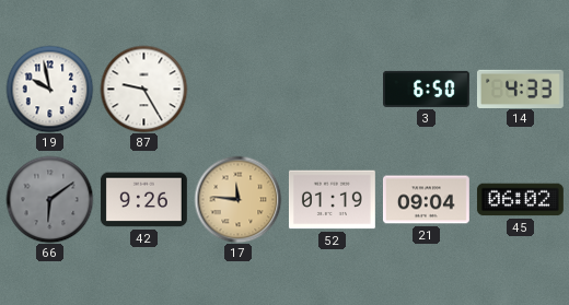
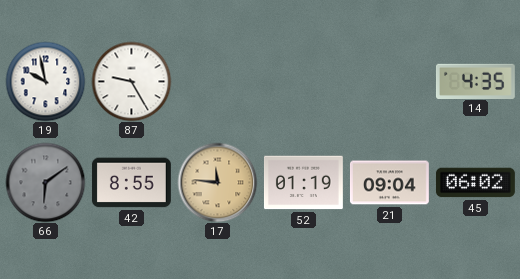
3: 6:50 -> none
14: 4:33 -> 4:35
42: 9:26 -> 8:55
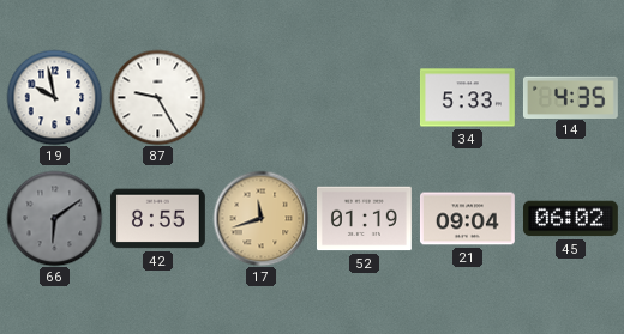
34: none -> 5:33
17: 11:46 -> 11:42
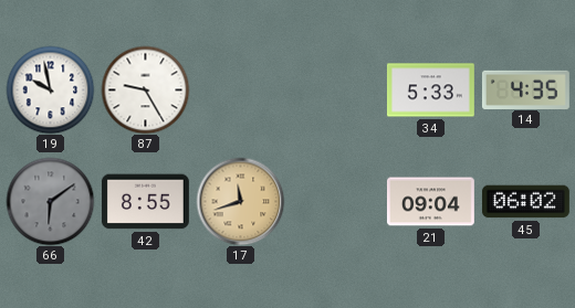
52: 01:19 -> none
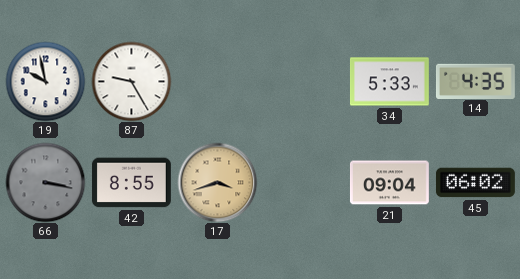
66: 6:09 -> 3:17
17: 11:42 -> 3:42
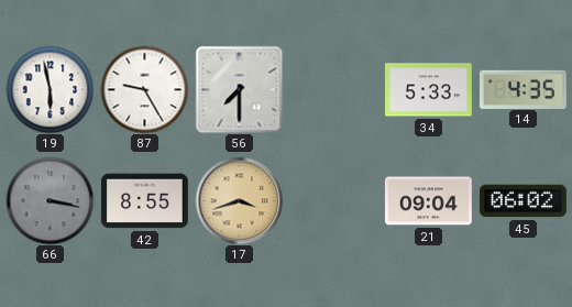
19: 9:58 -> 5:58
56: none -> 7:30
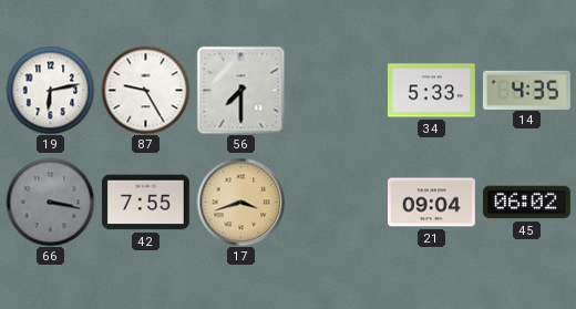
19: 5:58 -> 6:13
42: 8:55 -> 7:55
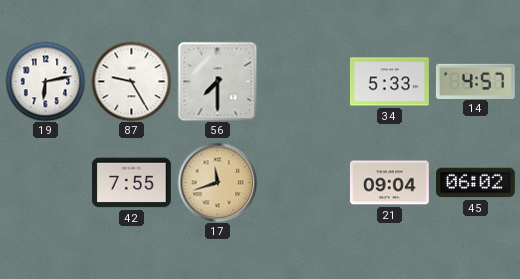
14: 4:35 -> 4:57
66: 3:17 -> none
17: 3:42 -> 11:42
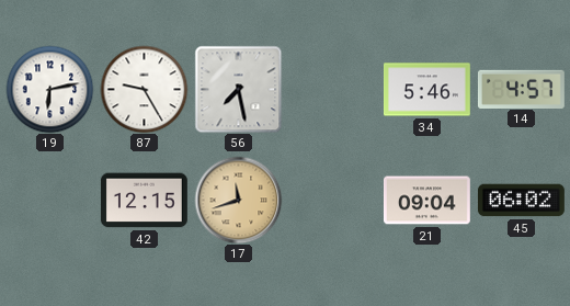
56: 7:30 -> 7:28
34: 5:33 -> 5:46
42: 7:55 -> 12:15
